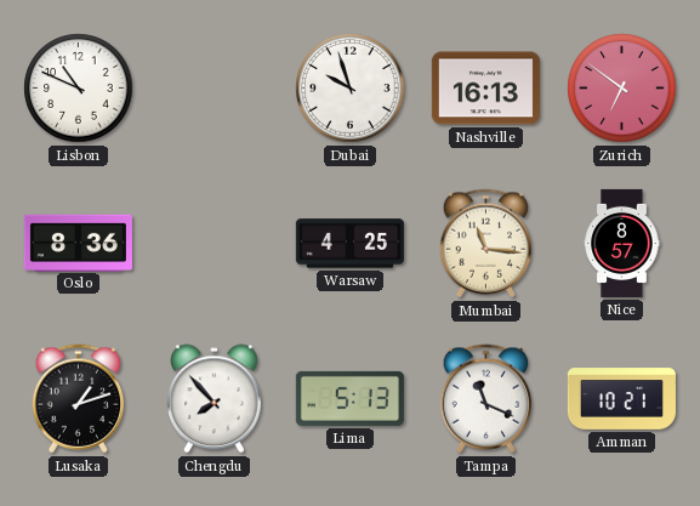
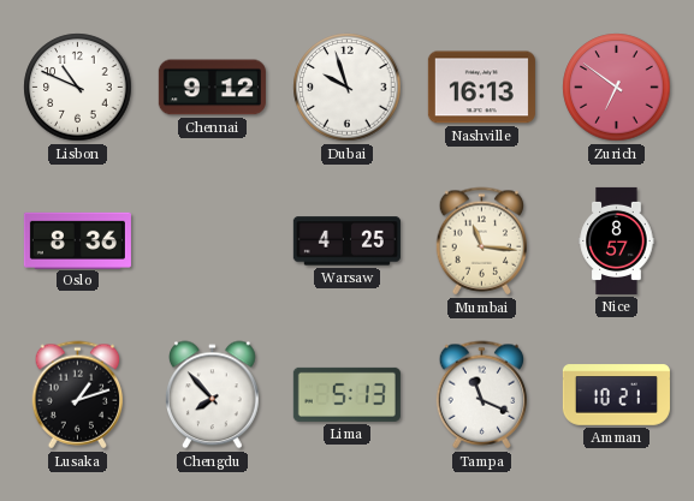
Chennai: none -> 9:12
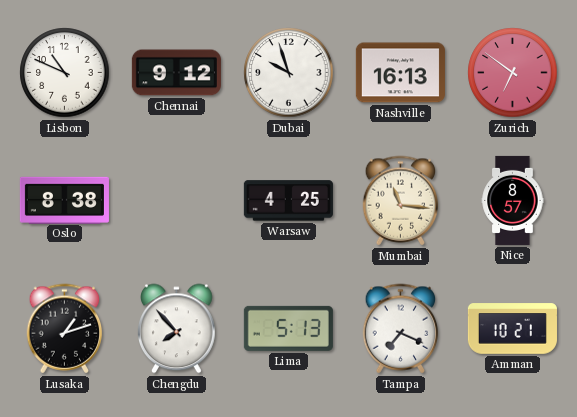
Oslo: 8:36 -> 8:38
Tampa: 11:19 -> 7:19
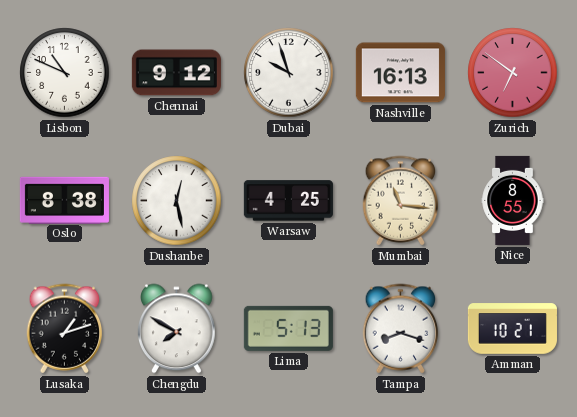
Dushanbe: none -> 12:28
Nice: 8:57 -> 8:55
Chengdu: 7:53 -> 7:50
Tampa: 7:19 -> 8:18
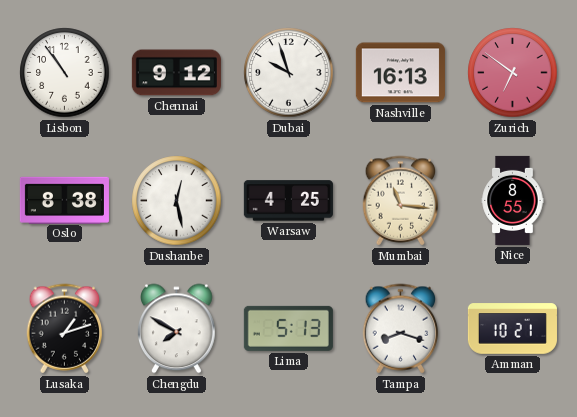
Lisbon: 10:49 -> 10:54
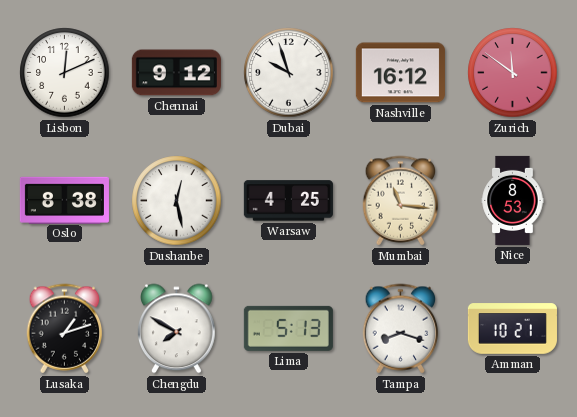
Lisbon: 10:54 -> 12:11
Nashville: 16:13 -> 16:12
Zurich: 6:51 -> 11:51
Nice: 8:55 -> 8:53
